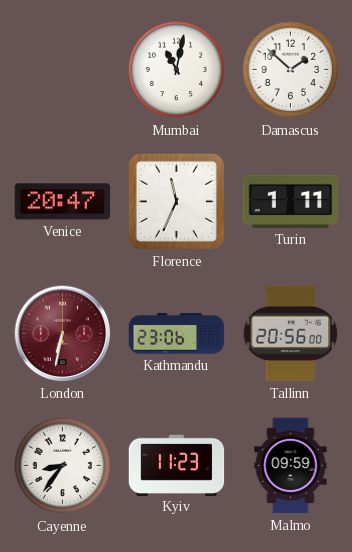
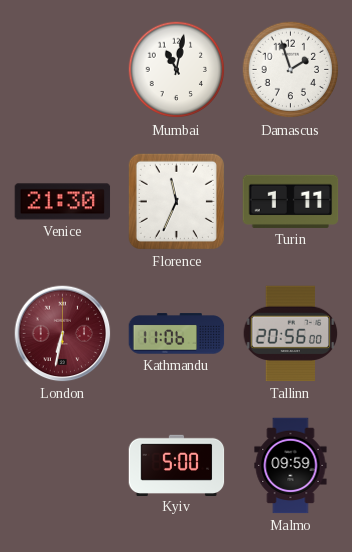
Damascus: 1:52 -> 1:57
Venice: 20:47 -> 21:30
Kathmandu: 23:06 -> 11:06
Cayenne: 8:36 -> none
Kyiv: 11:23 -> 5:00
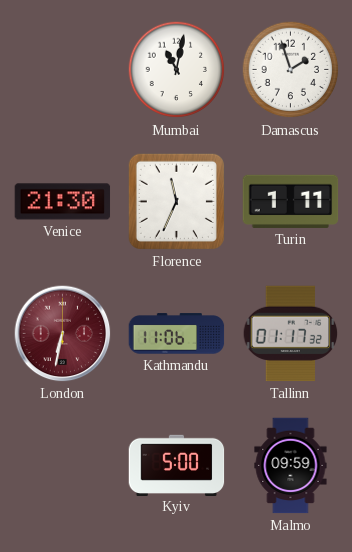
Tallinn: 20:56 -> 01:17
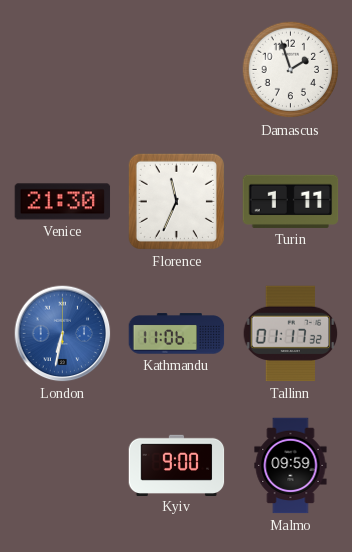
Mumbai: 11:02 -> none
London dial: burgundy -> blue
Kyiv: 5:00 -> 9:00
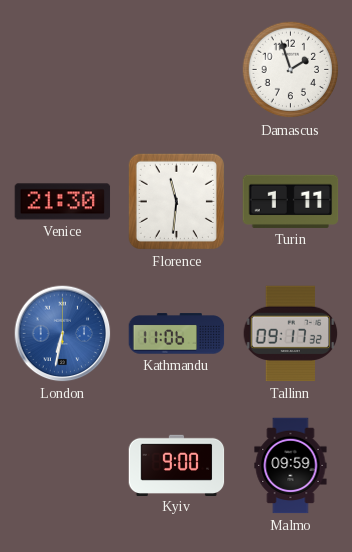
Florence: 11:34 -> 11:31
Tallinn: 01:17 -> 09:17
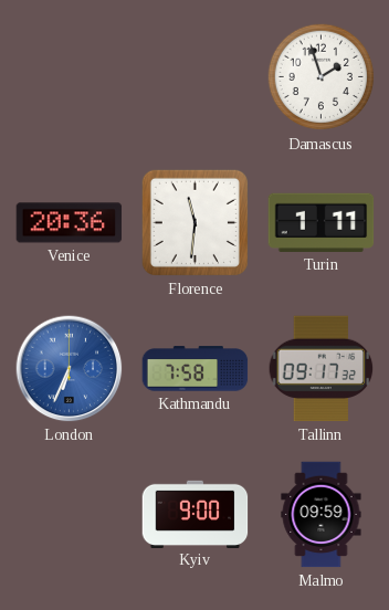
Venice: 21:30 -> 20:36
London: 6:32 -> 6:34
Kathmandu: 11:06 -> 7:58
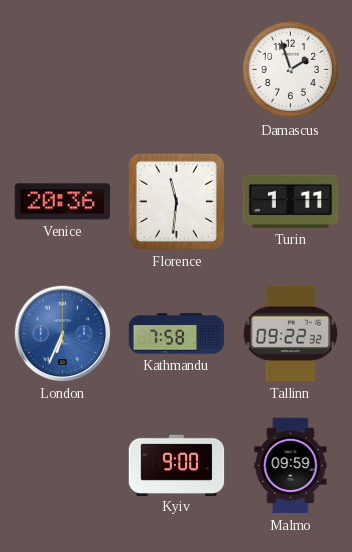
Tallinn: 09:17 -> 09:22
